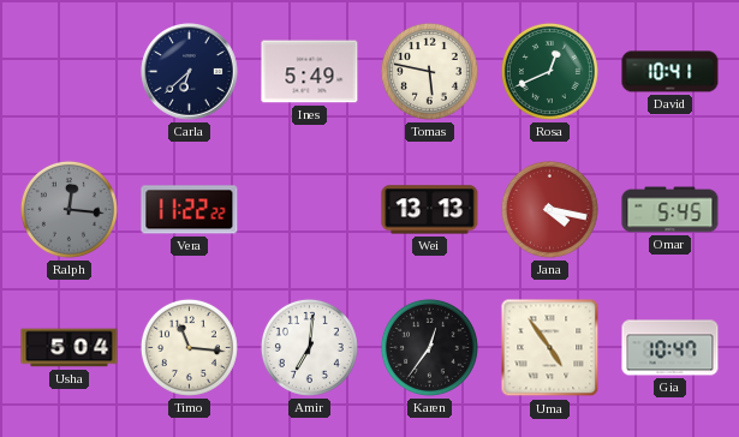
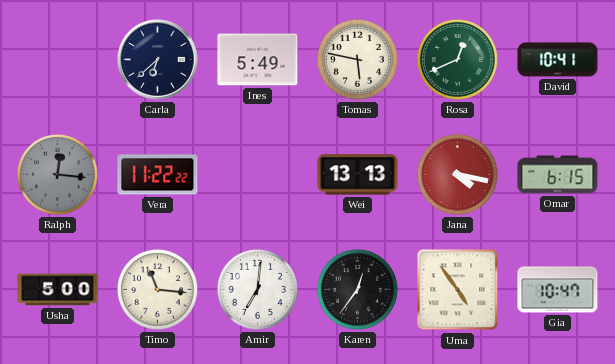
Omar: 5:45 -> 6:15
Usha: 5:04 -> 5:00
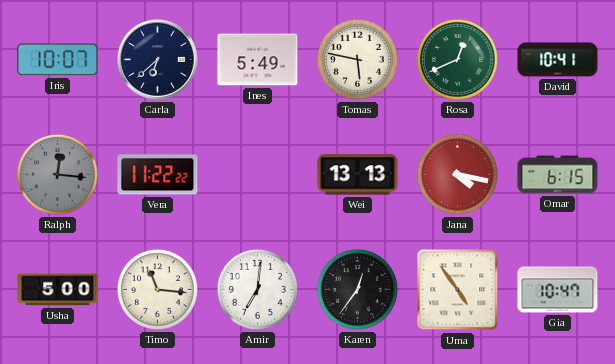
Iris: none -> 10:07
